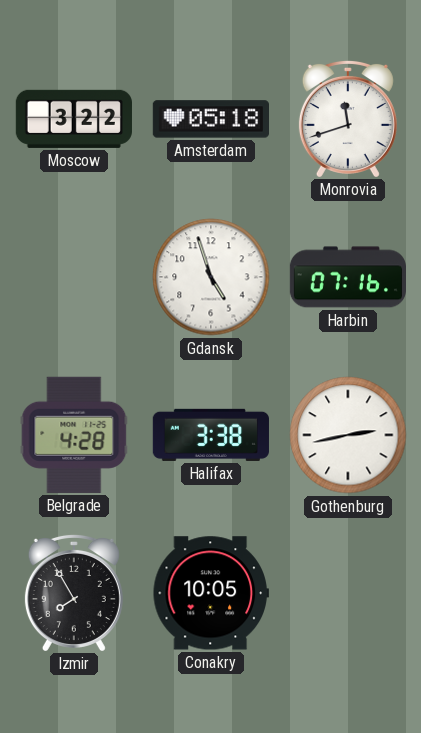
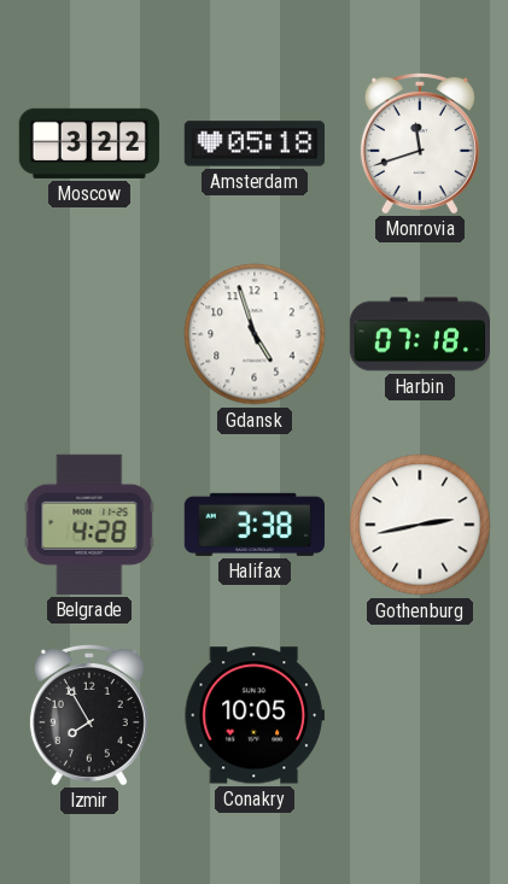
Harbin: 07:16 -> 07:18
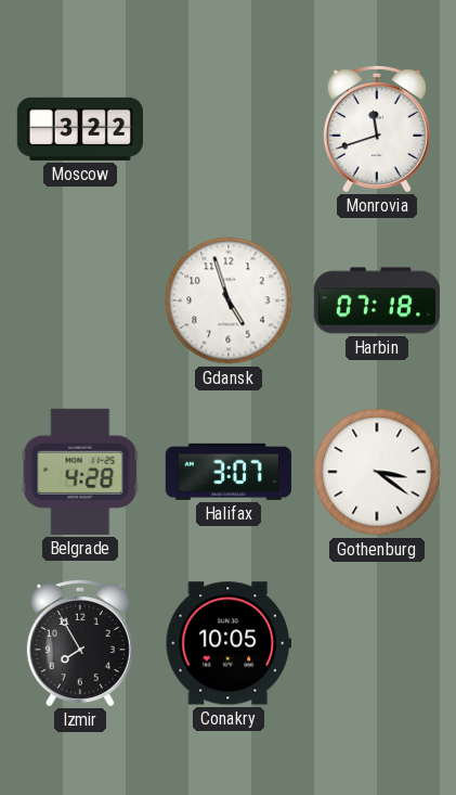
Amsterdam: 05:18 -> none
Halifax: 3:38 -> 3:07
Gothenburg: 2:43 -> 3:21
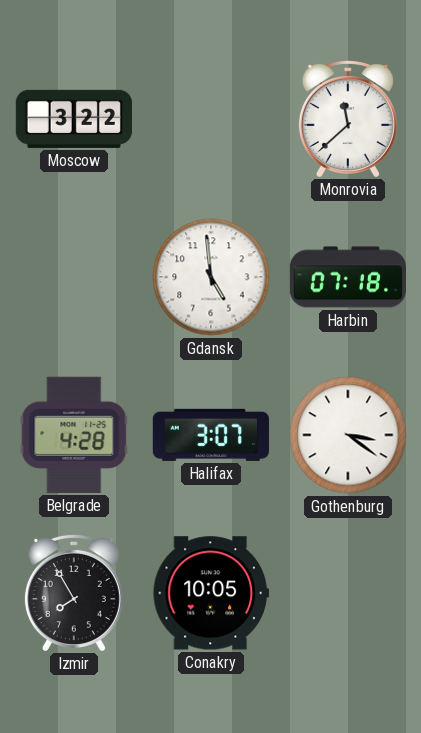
Monrovia: 11:42 -> 11:38
Gdansk: 4:57 -> 4:59
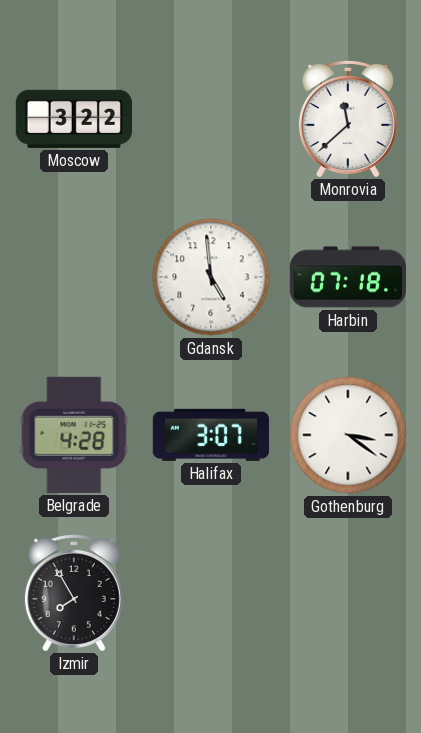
Conakry: 10:05 -> none
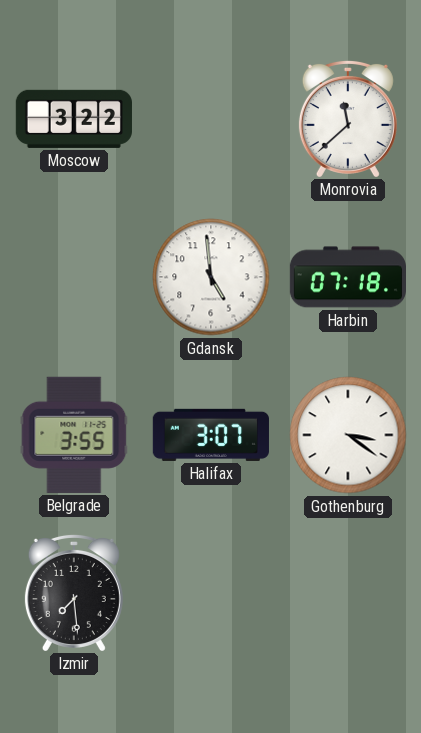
Belgrade: 4:28 -> 3:55
Izmir: 7:55 -> 7:29
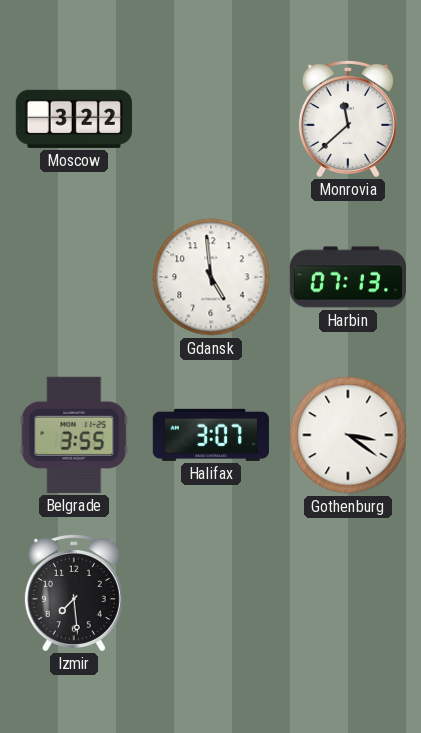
Harbin: 07:18 -> 07:13
